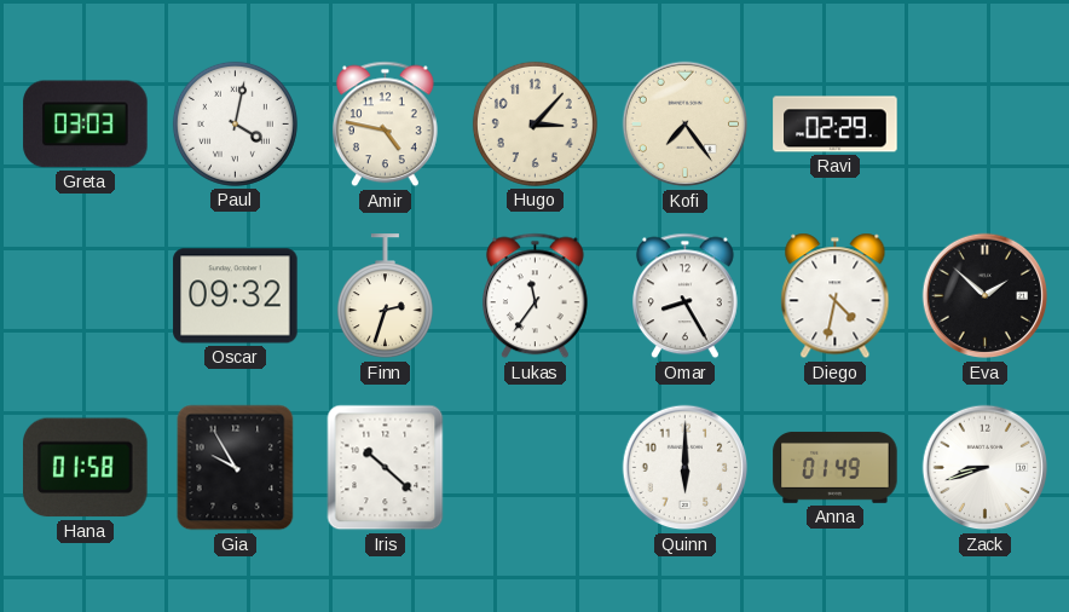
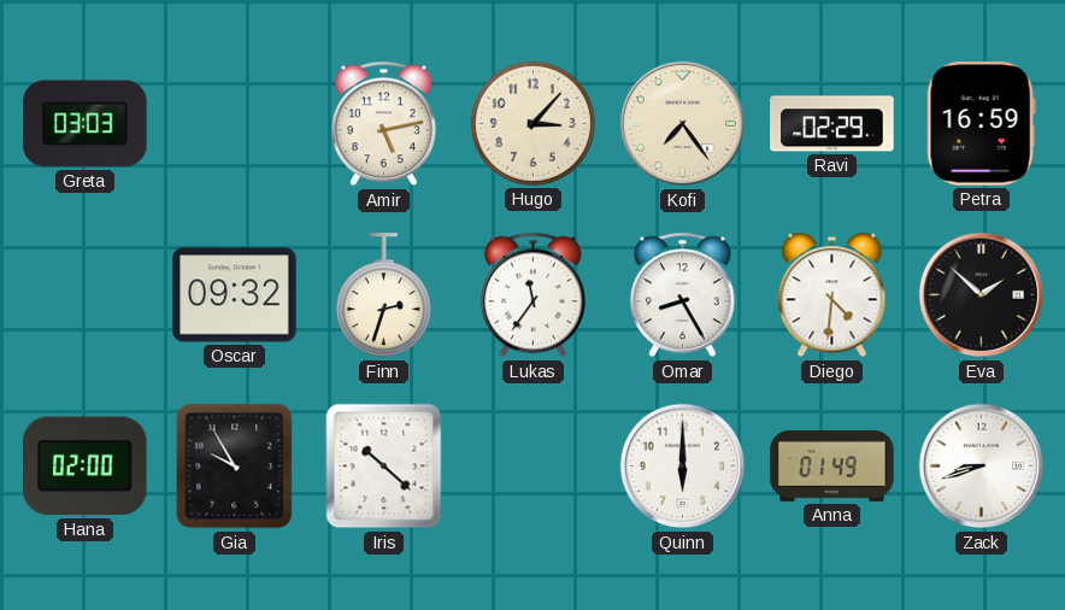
Paul: 4:02 -> none
Amir: 4:47 -> 5:13
Petra: none -> 16:59
Diego: 4:32 -> 4:31
Hana: 01:58 -> 02:00
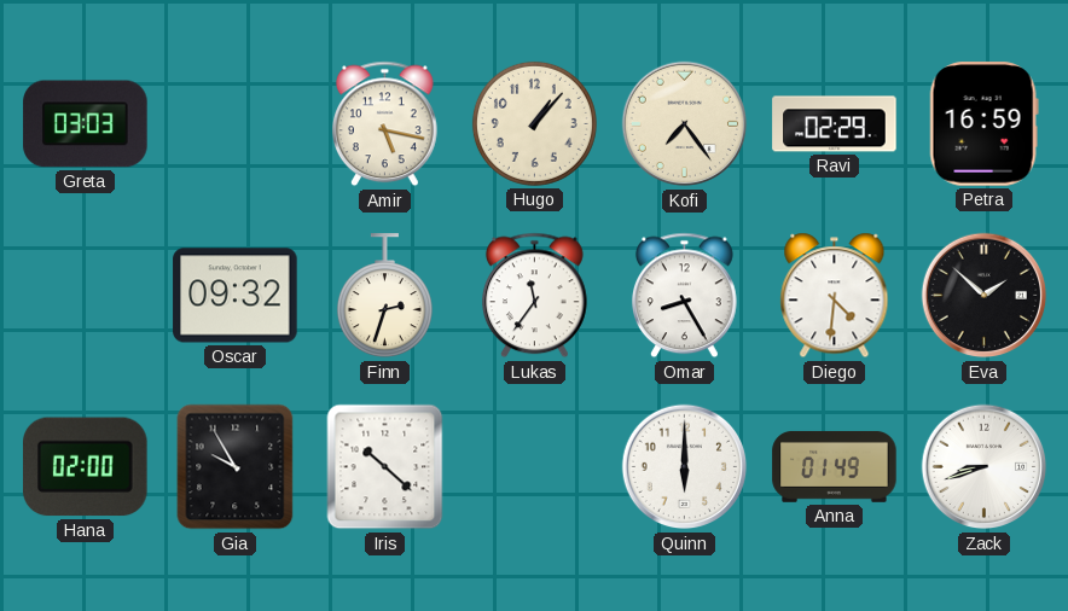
Amir: 5:13 -> 5:17
Hugo: 3:07 -> 1:07
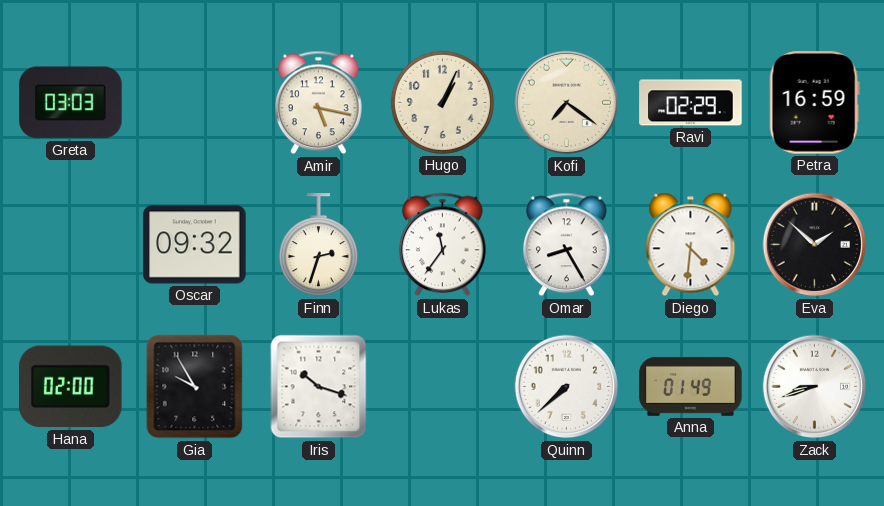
Hugo: 1:07 -> 1:04
Kofi: 7:24 -> 7:21
Iris: 10:22 -> 10:18
Quinn: 6:00 -> 7:38
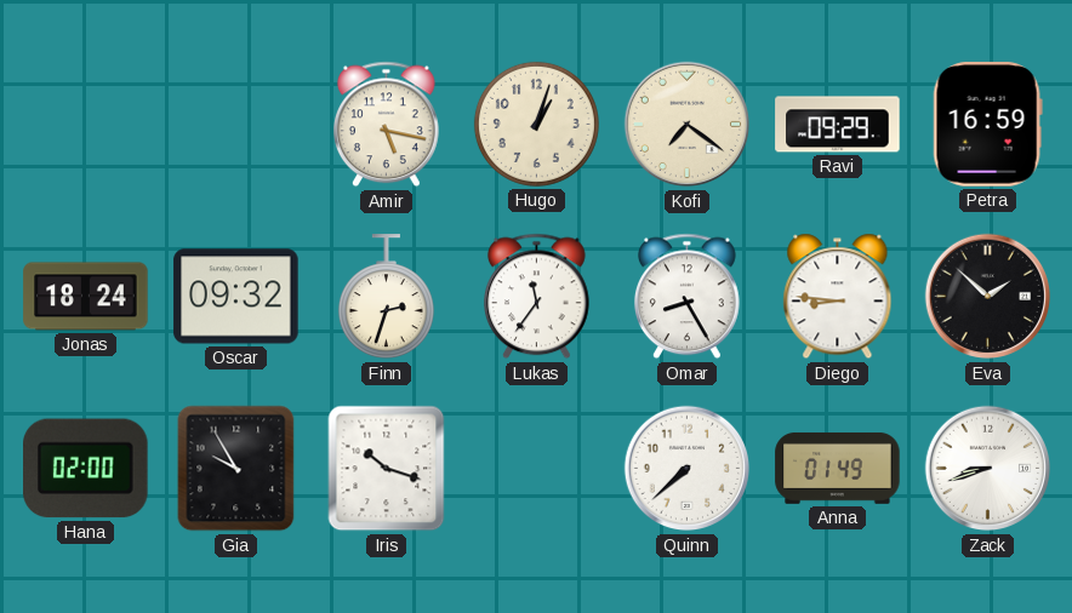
Greta: 03:03 -> none
Hugo: 1:04 -> 1:03
Ravi: 02:29 -> 09:29
Jonas: none -> 18:24
Diego: 4:31 -> 8:46
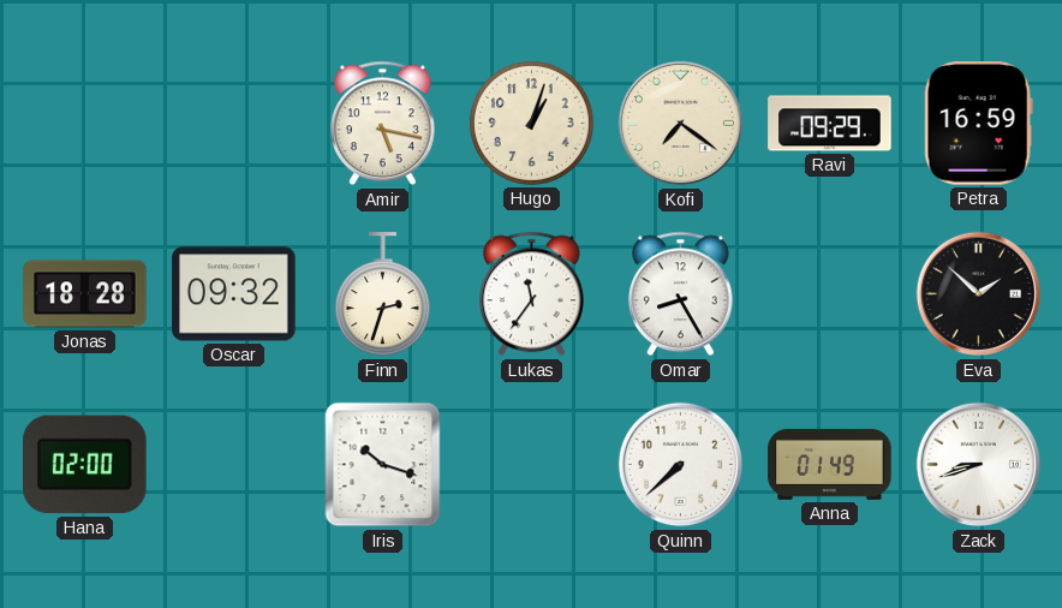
Jonas: 18:24 -> 18:28
Diego: 8:46 -> none
Gia: 9:55 -> none
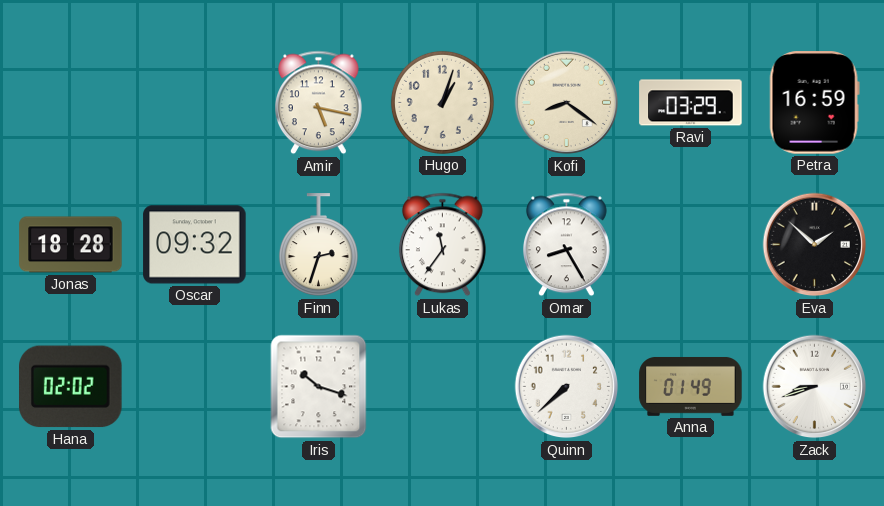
Kofi: 7:21 -> 8:21
Ravi: 09:29 -> 03:29
Hana: 02:00 -> 02:02
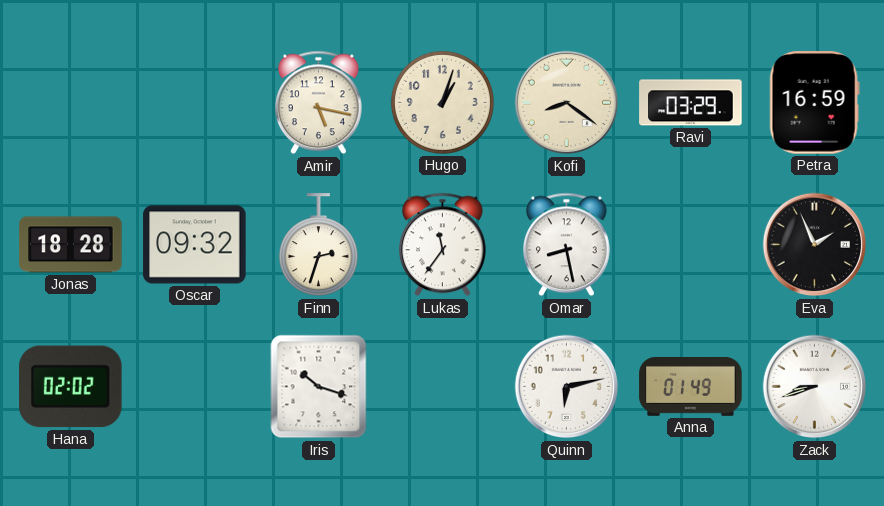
Omar: 8:25 -> 8:28
Eva: 1:52 -> 1:56
Quinn: 7:38 -> 6:13
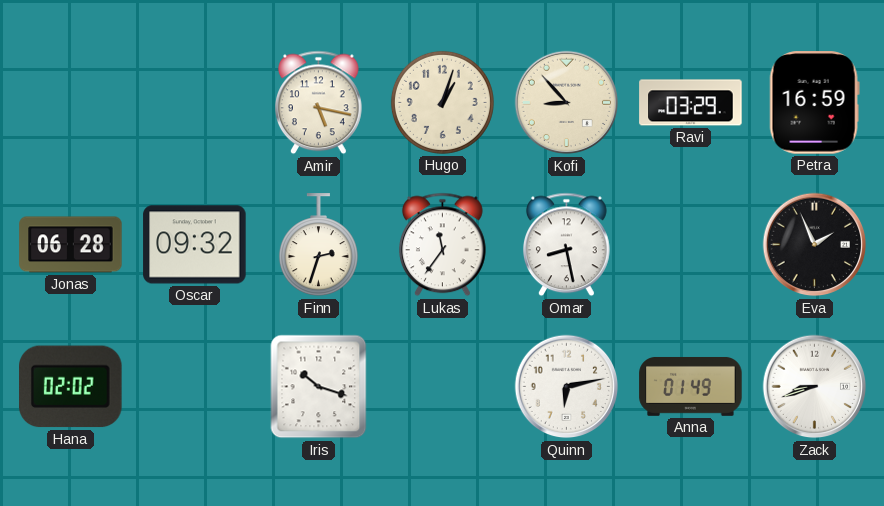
Kofi: 8:21 -> 8:53
Jonas: 18:28 -> 06:28
